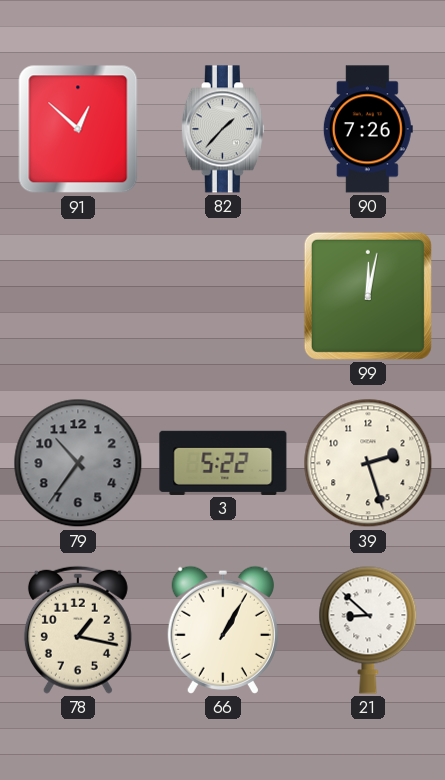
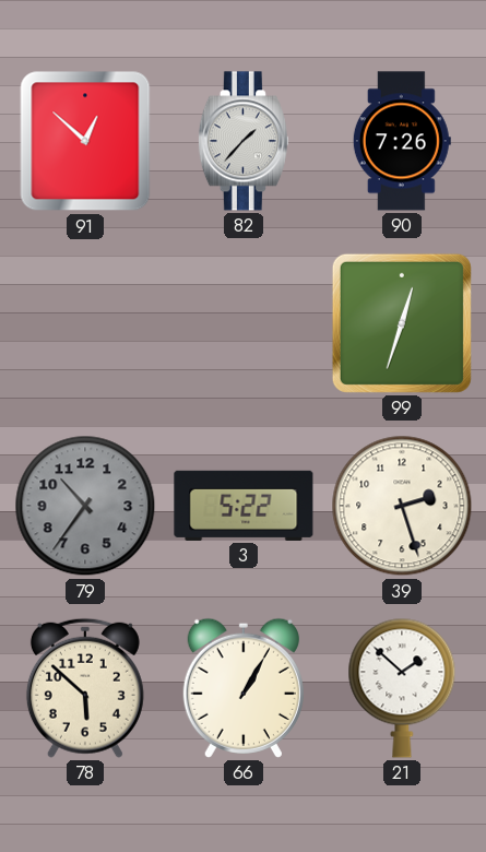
99: 12:02 -> 12:33
78: 1:17 -> 5:52
21: 8:52 -> 1:52
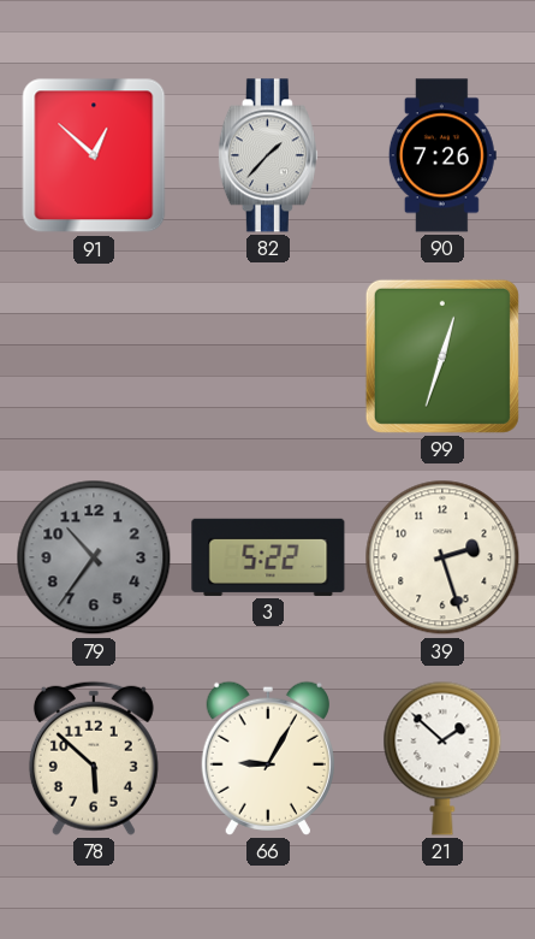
66: 1:05 -> 9:05
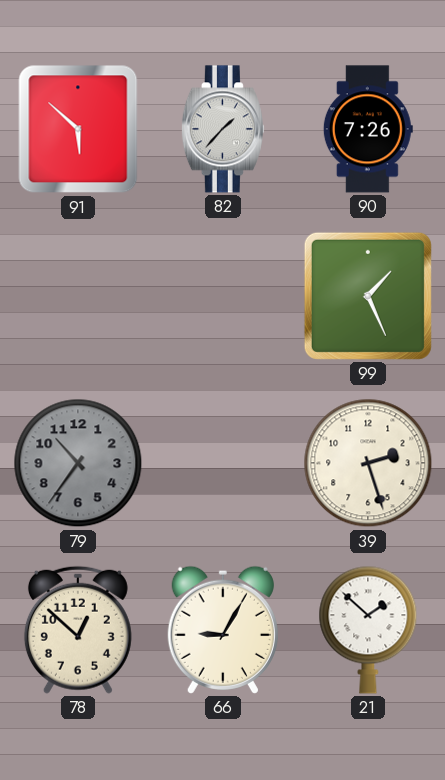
91: 12:52 -> 5:52
99: 12:33 -> 1:26
3: 5:22 -> none
78: 5:52 -> 12:52
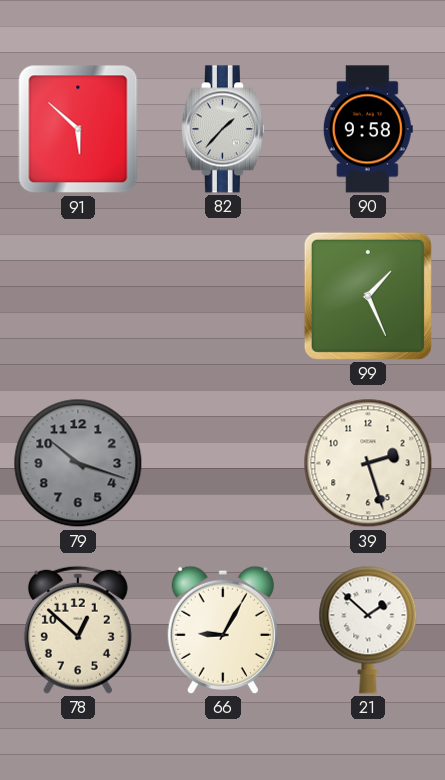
90: 7:26 -> 9:58
79: 10:36 -> 10:18
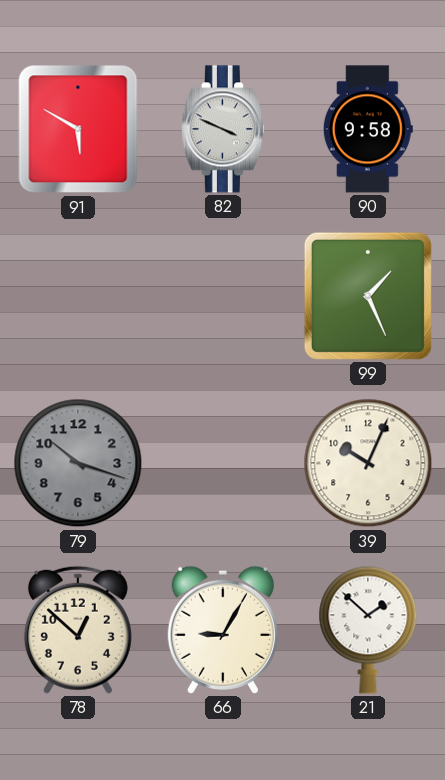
91: 5:52 -> 5:50
82: 1:37 -> 3:49
39: 2:27 -> 10:04
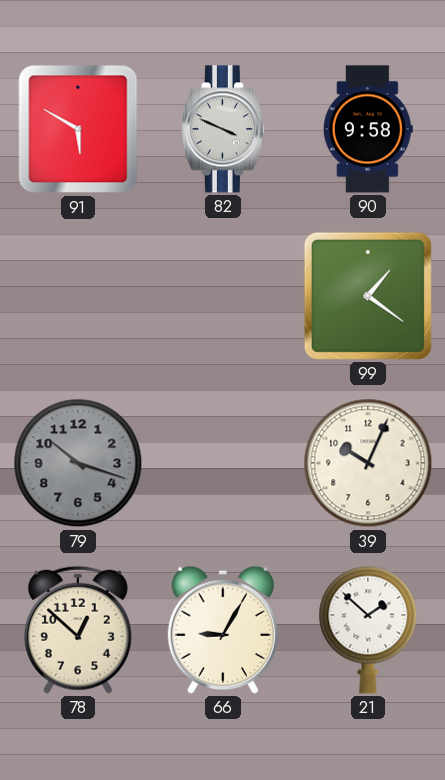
99: 1:26 -> 1:21
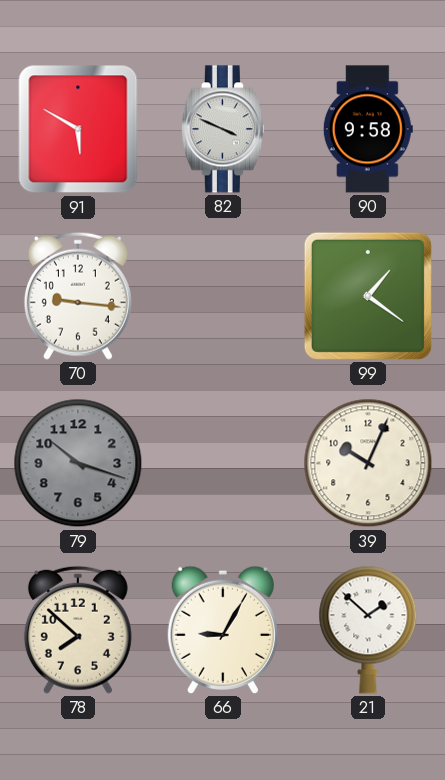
70: none -> 9:16
78: 12:52 -> 7:52
